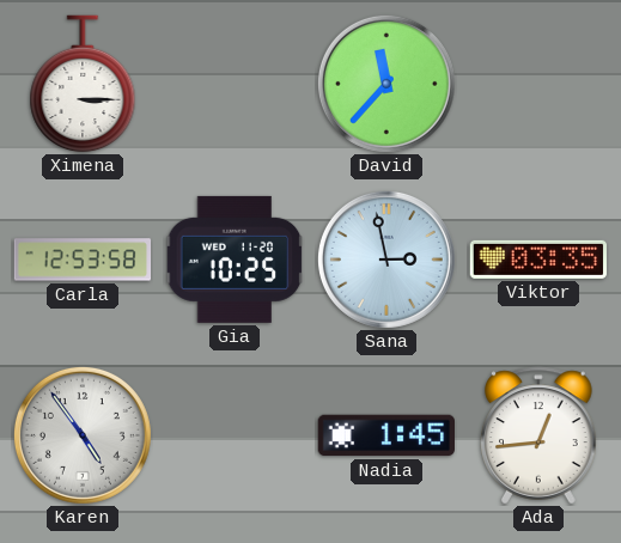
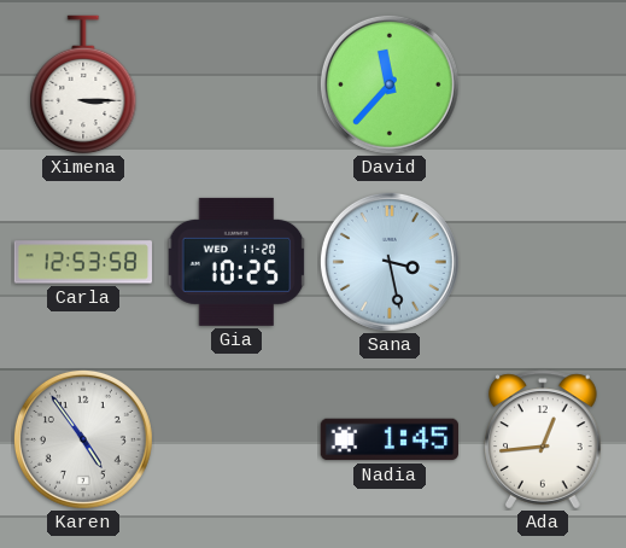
Sana: 2:58 -> 3:28
Viktor: 03:35 -> none
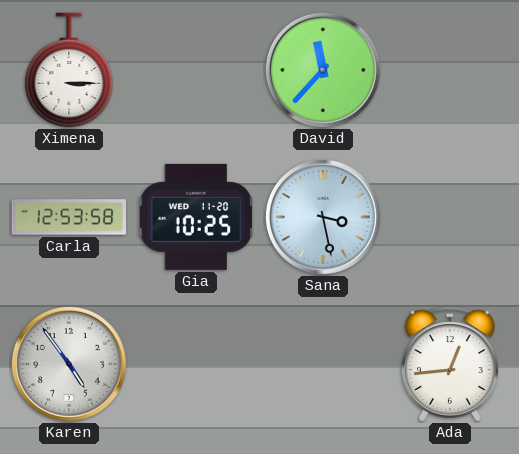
Nadia: 1:45 -> none
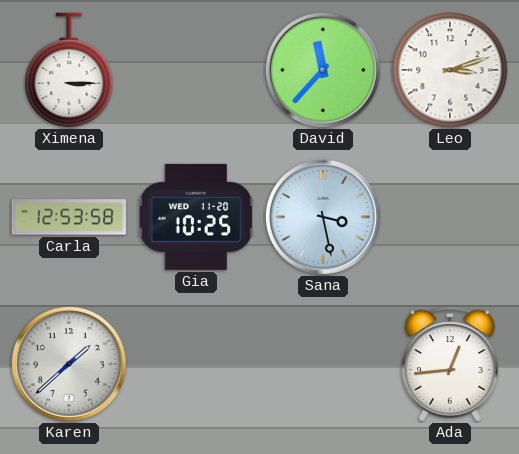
Leo: none -> 3:12
Karen: 4:54 -> 1:38
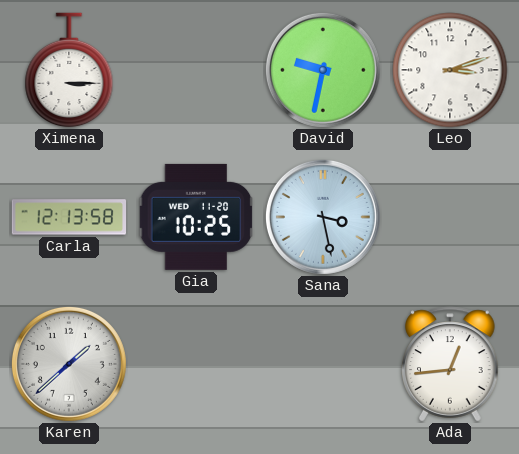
David: 11:37 -> 9:32
Carla: 12:53 -> 12:13
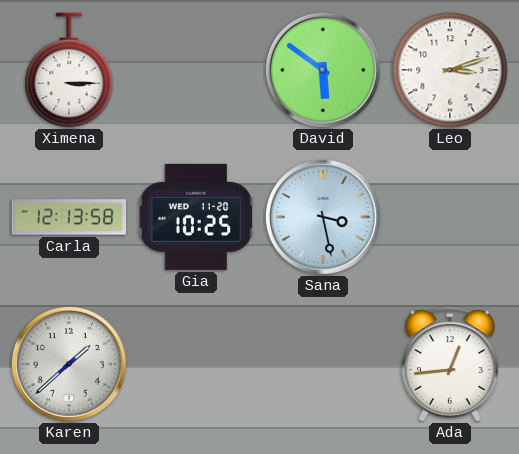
David: 9:32 -> 5:51
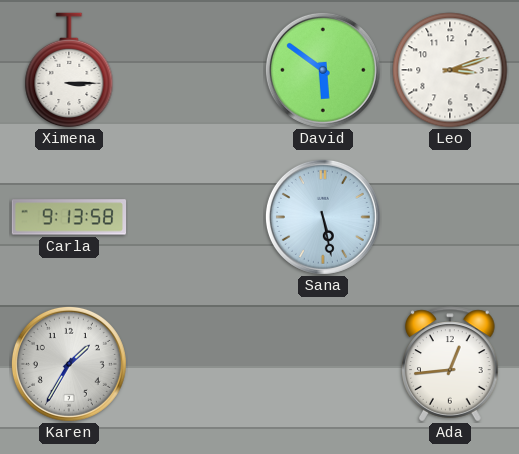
Carla: 12:13 -> 9:13
Gia: 10:25 -> none
Sana: 3:28 -> 5:28
Karen: 1:38 -> 1:35
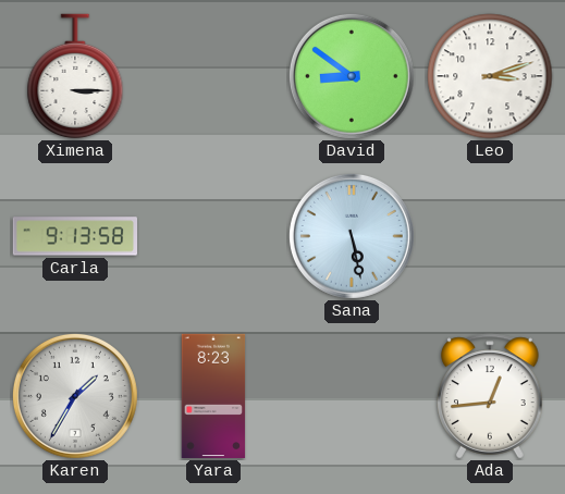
David: 5:51 -> 8:51
Yara: none -> 8:23
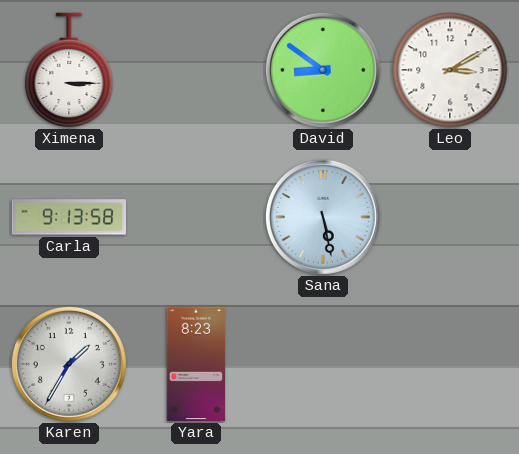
Leo: 3:12 -> 3:10
Ada: 12:44 -> none
